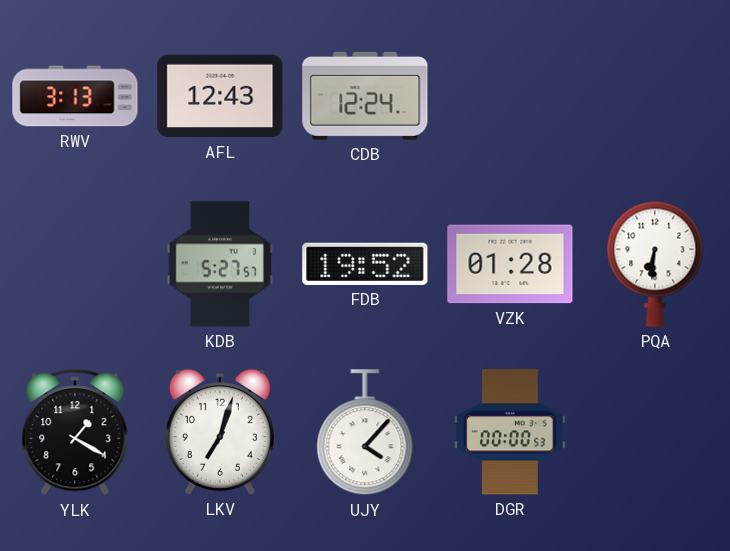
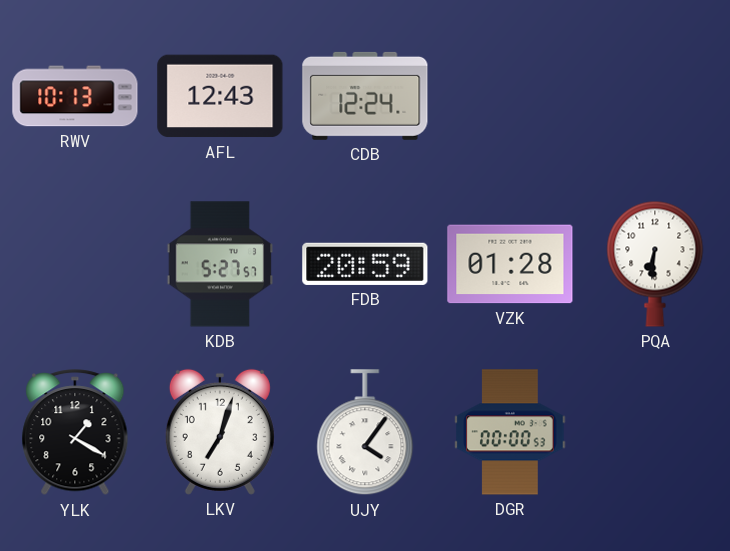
RWV: 3:13 -> 10:13
FDB: 19:52 -> 20:59
UJY: 4:07 -> 4:06
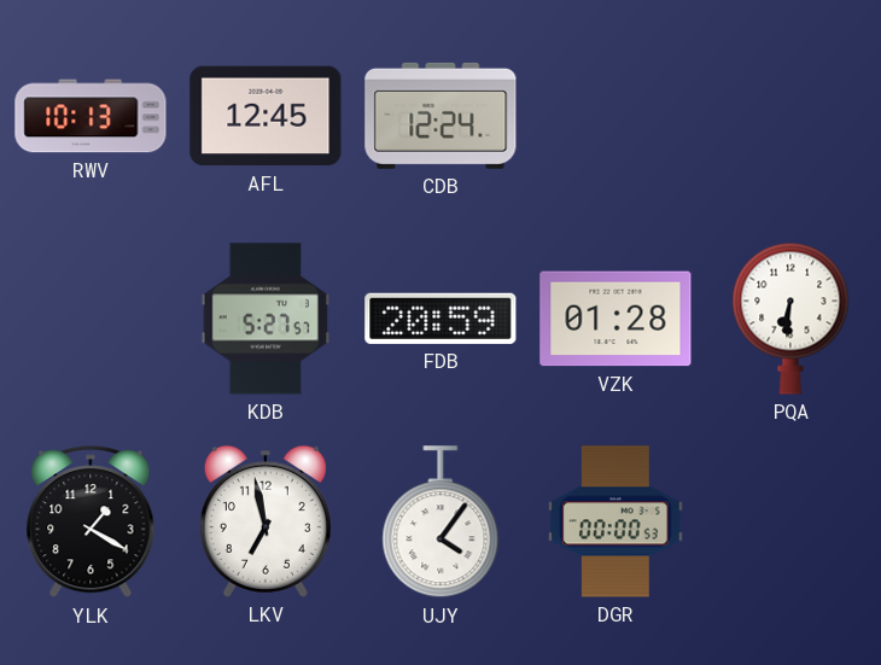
AFL: 12:43 -> 12:45
LKV: 7:03 -> 6:58
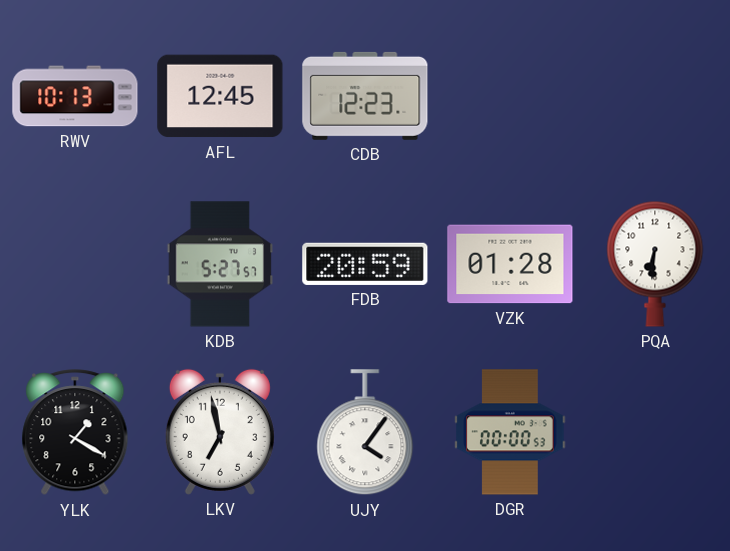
CDB: 12:24 -> 12:23
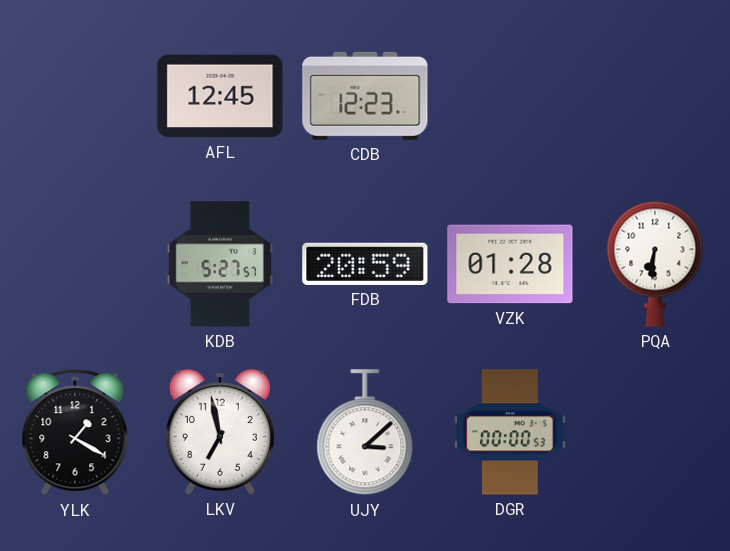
RWV: 10:13 -> none
UJY: 4:06 -> 3:08
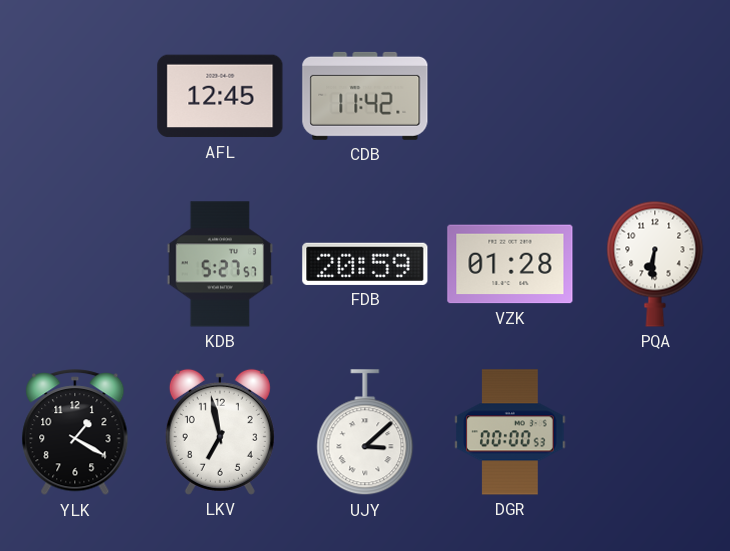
CDB: 12:23 -> 11:42
